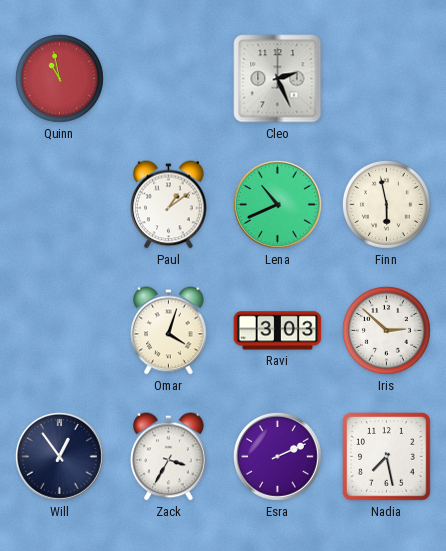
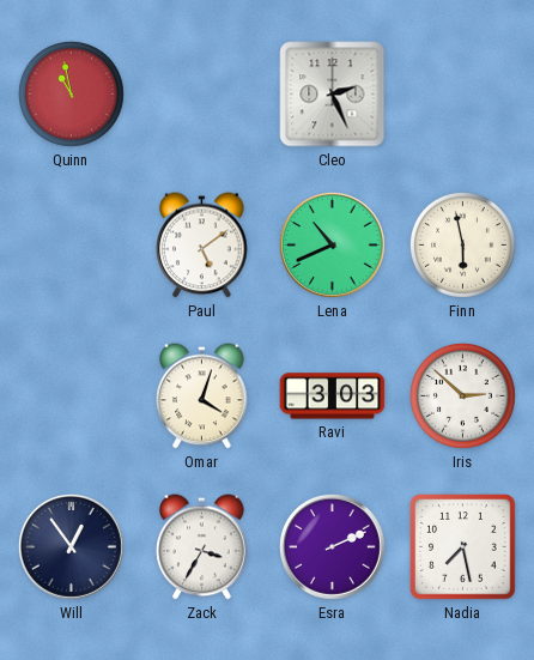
Paul: 1:09 -> 5:09
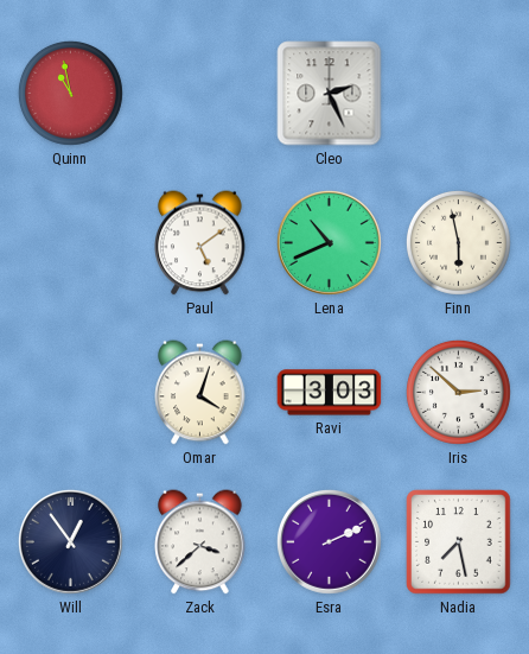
Zack: 3:35 -> 3:38
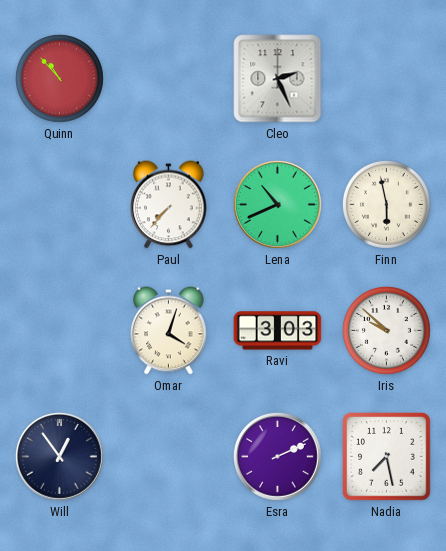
Quinn: 10:58 -> 10:53
Paul: 5:09 -> 7:37
Iris: 2:52 -> 9:52
Zack: 3:38 -> none
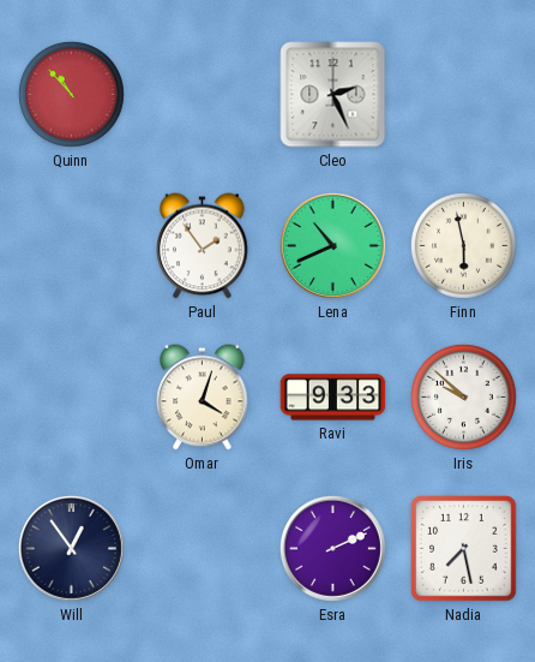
Paul: 7:37 -> 1:54
Ravi: 3:03 -> 9:33
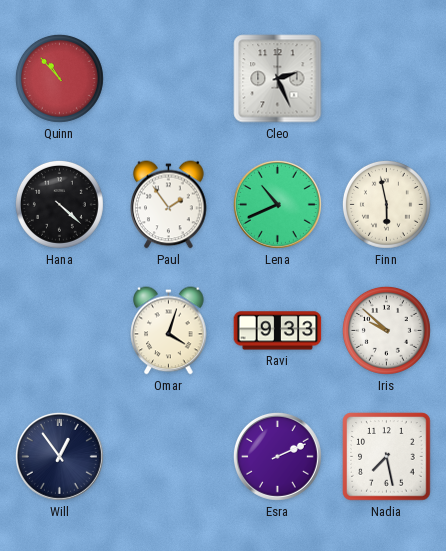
Hana: none -> 4:22
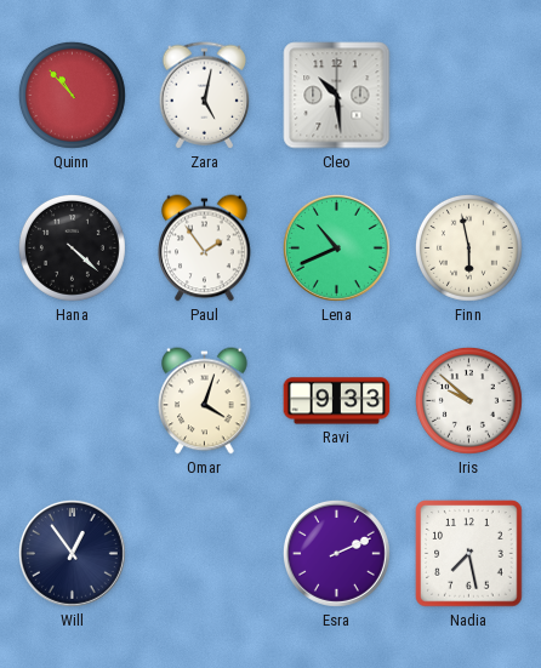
Zara: none -> 5:02
Cleo: 2:26 -> 10:29
